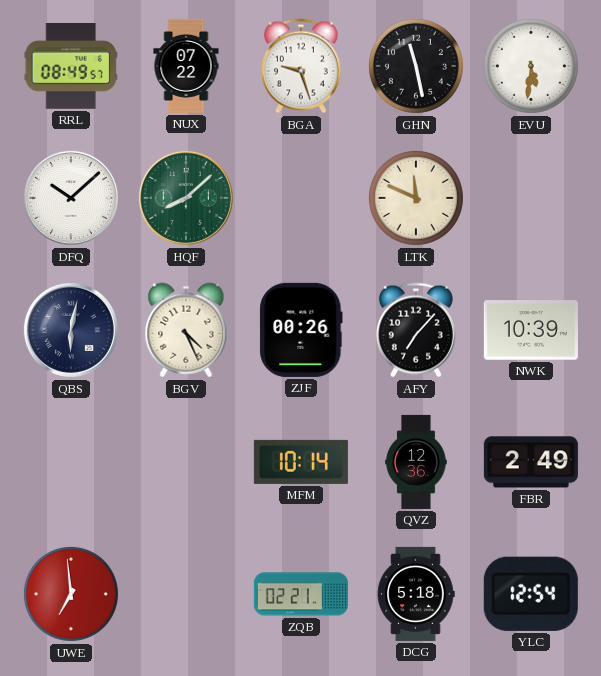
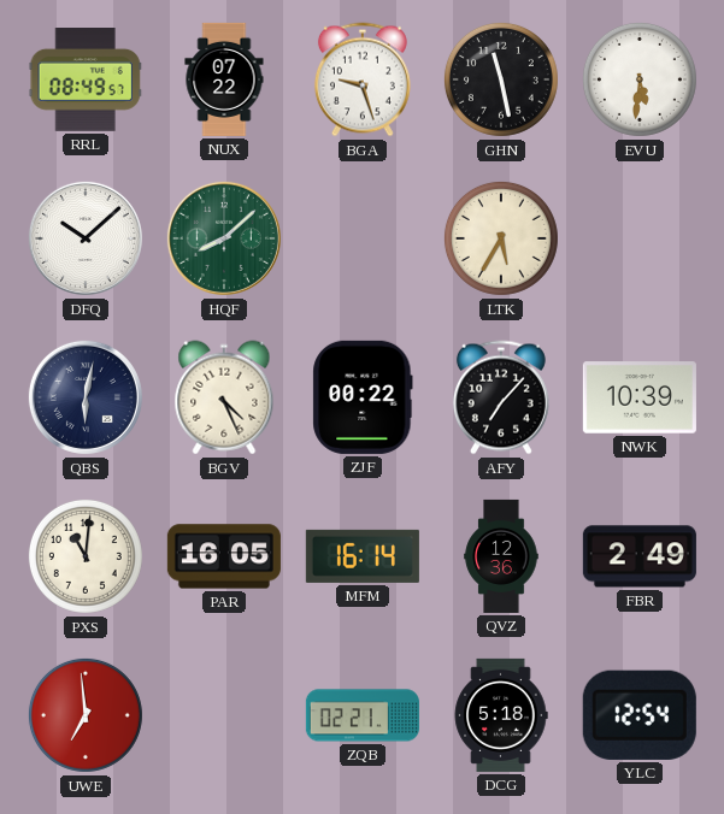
LTK: 11:49 -> 5:35
ZJF: 00:26 -> 00:22
PXS: none -> 11:01
PAR: none -> 16:05
MFM: 10:14 -> 16:14
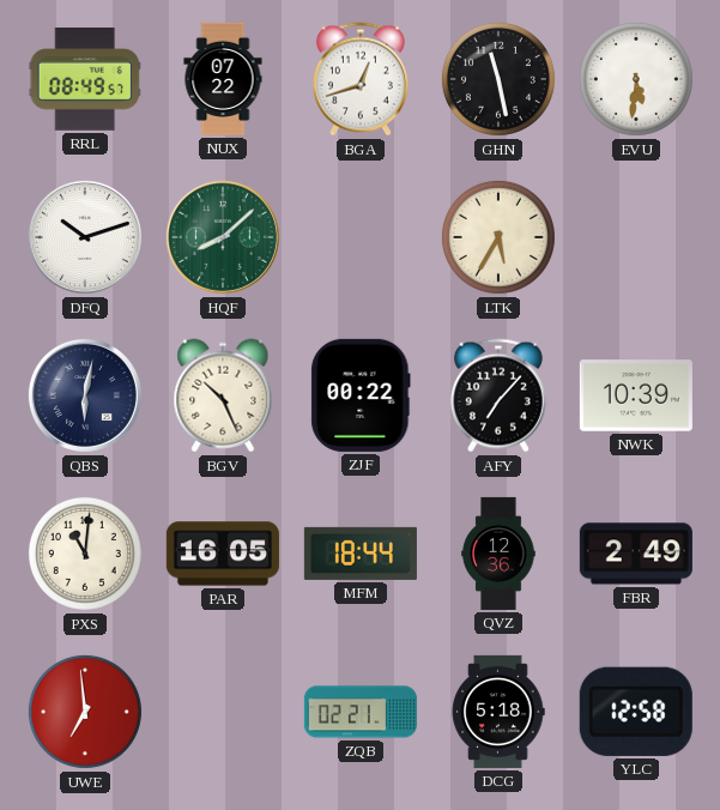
BGA: 9:27 -> 12:42
DFQ: 10:08 -> 10:12
BGV: 4:26 -> 10:26
MFM: 16:14 -> 18:44
YLC: 12:54 -> 12:58
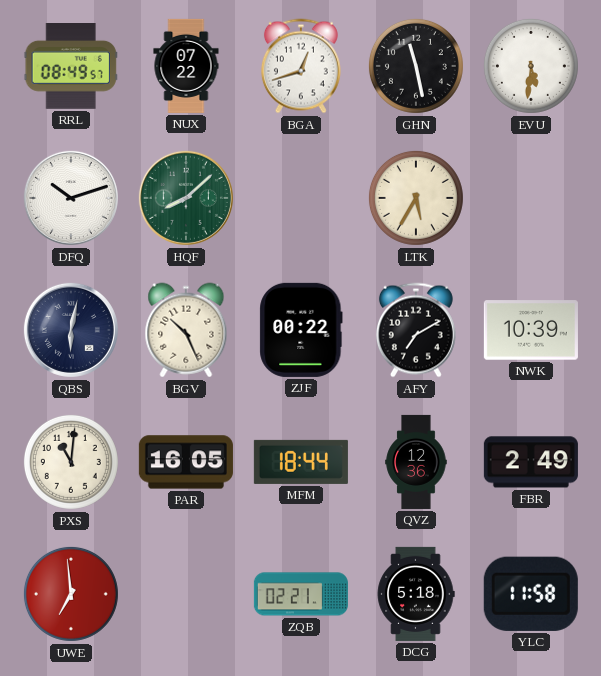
AFY: 7:07 -> 7:10
YLC: 12:58 -> 11:58
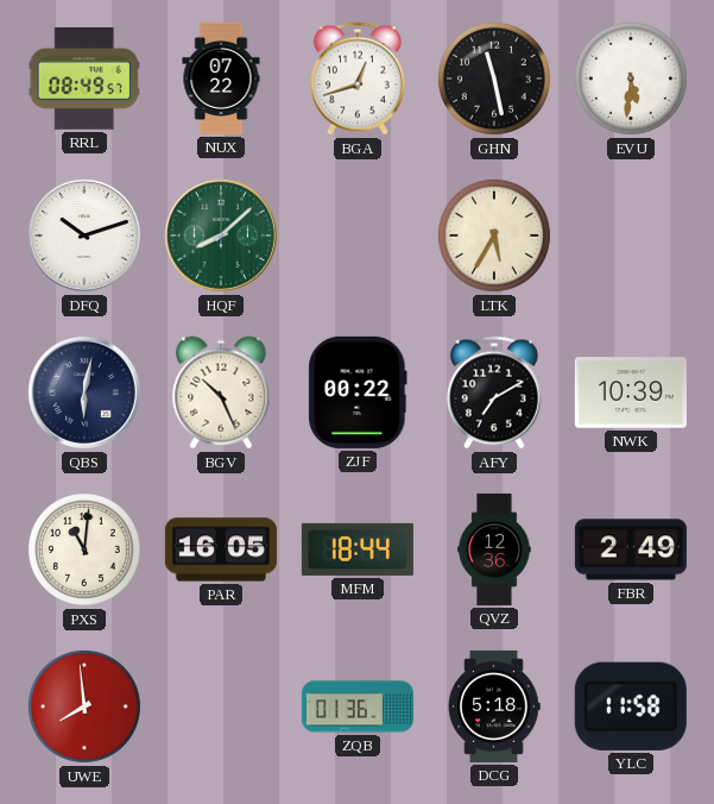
UWE: 6:59 -> 7:59
ZQB: 02:21 -> 01:36
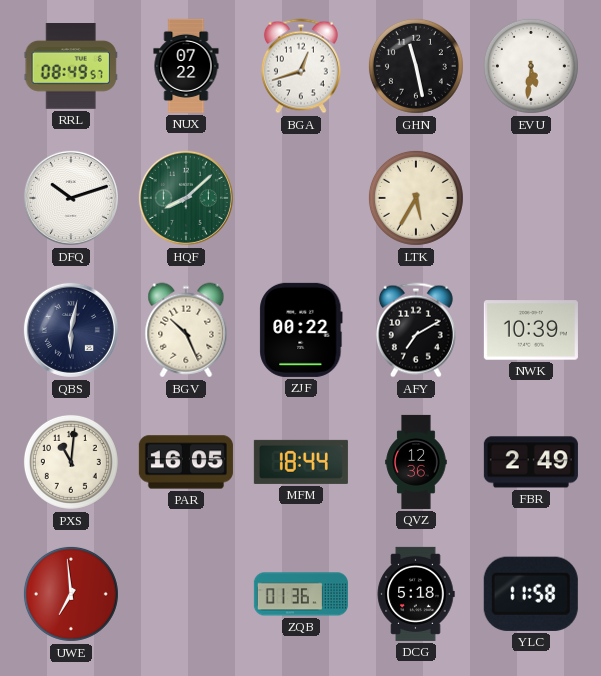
UWE: 7:59 -> 6:59
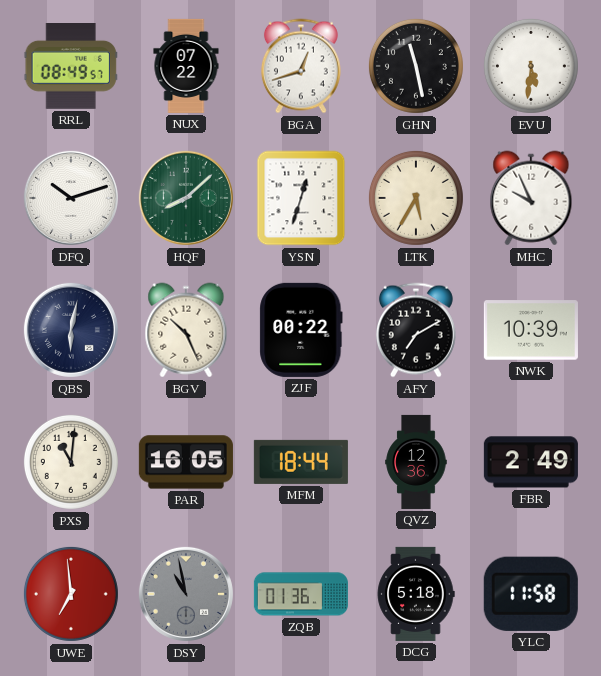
YSN: none -> 12:33
MHC: none -> 9:56
DSY: none -> 10:58
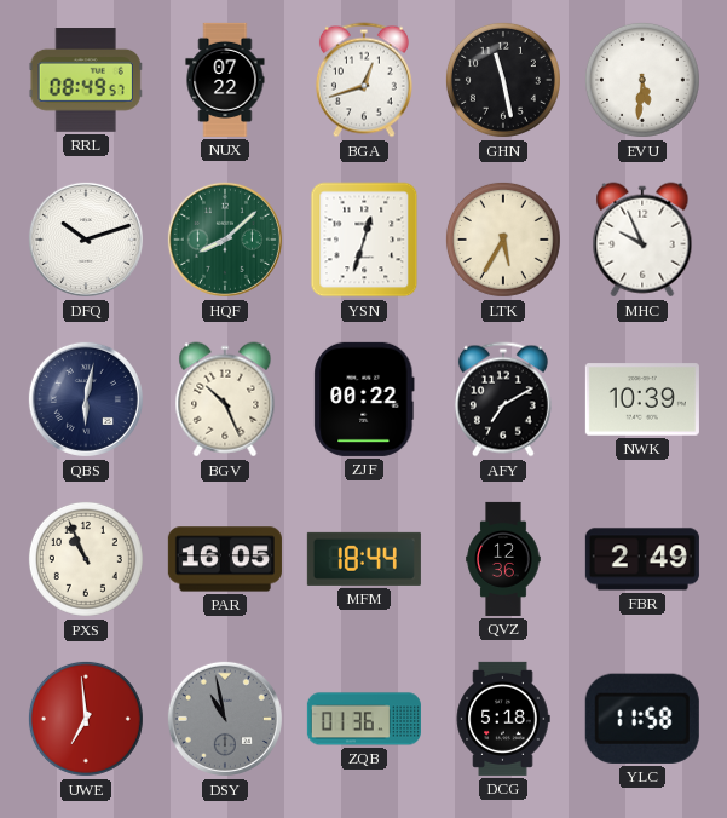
PXS: 11:01 -> 10:56
